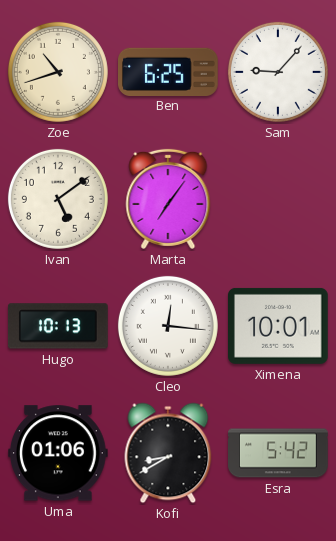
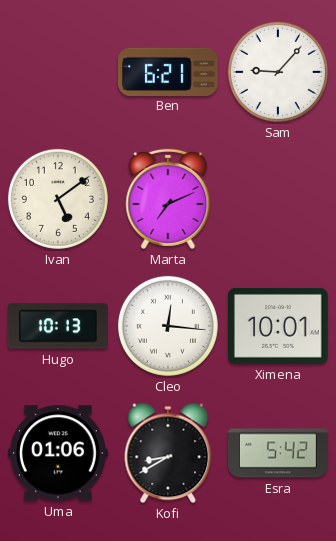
Zoe: 10:42 -> none
Ben: 6:25 -> 6:21
Marta: 7:06 -> 7:11
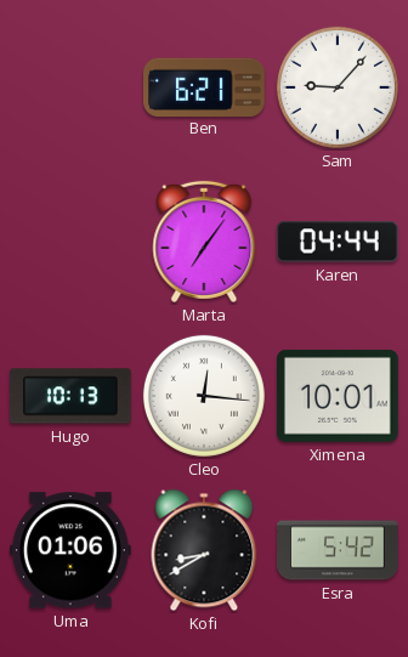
Ivan: 5:09 -> none
Marta: 7:11 -> 7:06
Karen: none -> 04:44
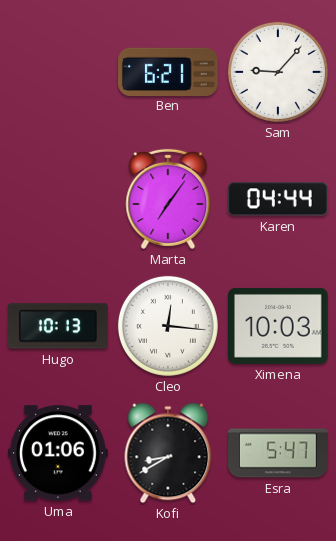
Ximena: 10:01 -> 10:03
Esra: 5:42 -> 5:47
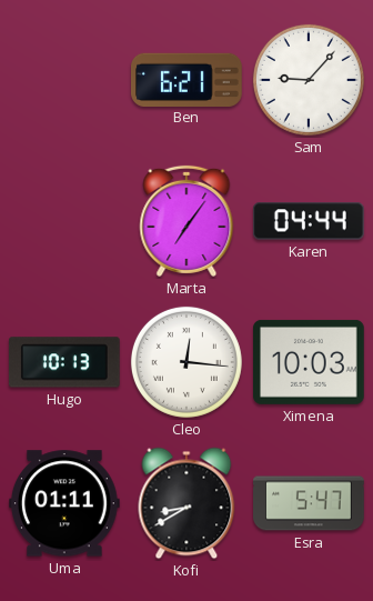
Uma: 01:06 -> 01:11
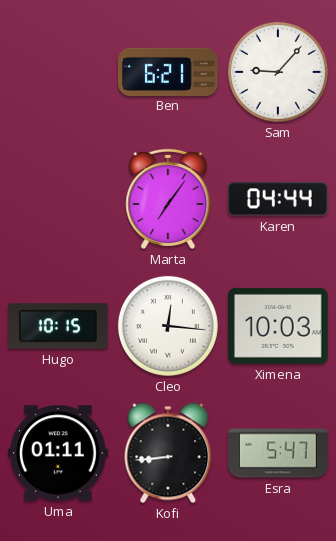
Hugo: 10:13 -> 10:15
Kofi: 8:40 -> 8:44
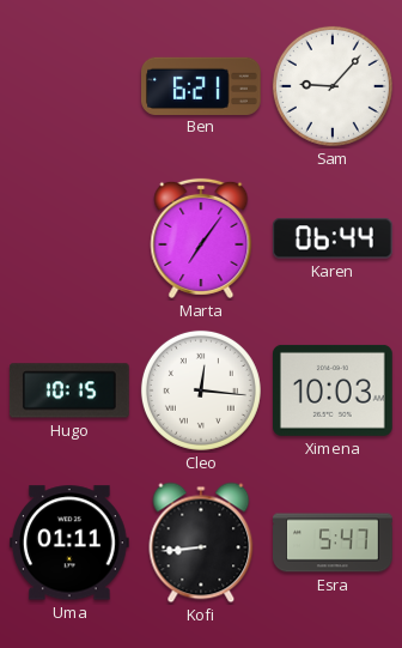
Karen: 04:44 -> 06:44
